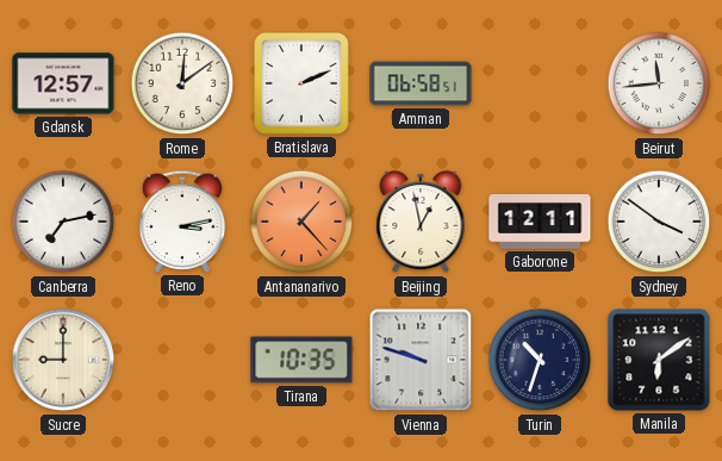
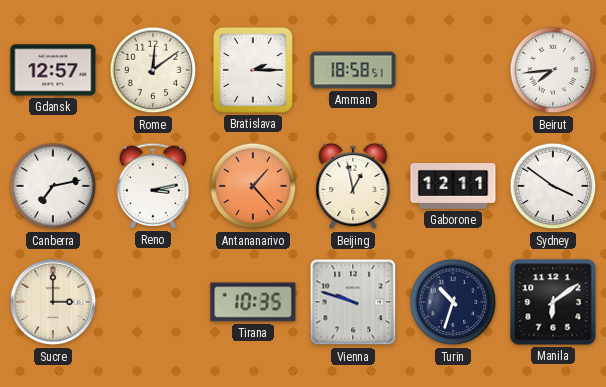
Bratislava: 2:11 -> 2:15
Amman: 06:58 -> 18:58
Beirut: 11:44 -> 7:44
Sucre: 9:00 -> 3:00
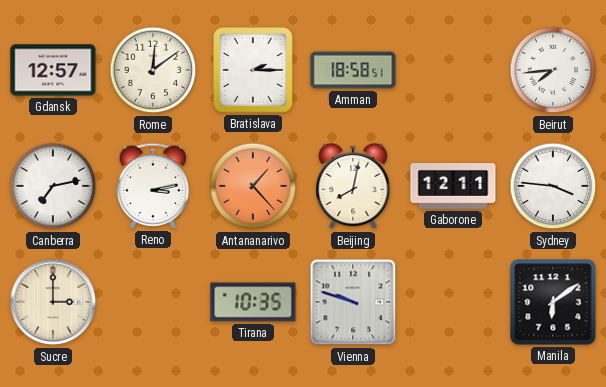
Beijing: 12:58 -> 8:02
Sydney: 3:51 -> 3:46
Turin: 10:33 -> none
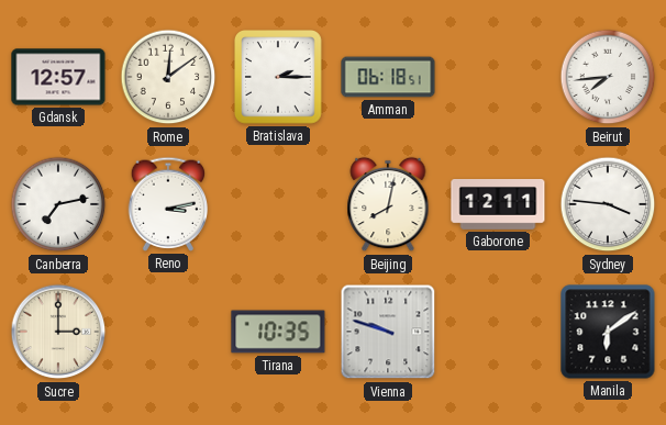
Amman: 18:58 -> 06:18
Antananarivo: 1:23 -> none
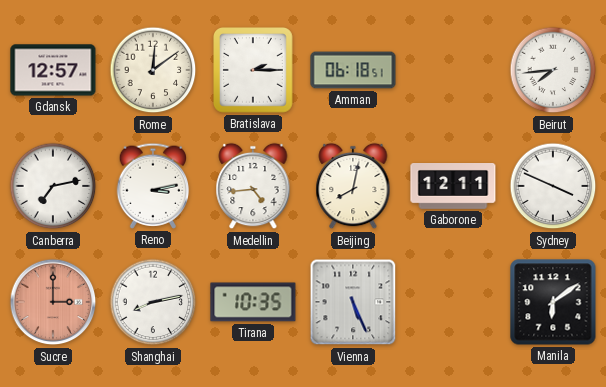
Medellin: none -> 4:44
Sydney: 3:46 -> 3:49
Sucre dial: cream -> salmon
Shanghai: none -> 8:13
Vienna: 9:48 -> 5:26
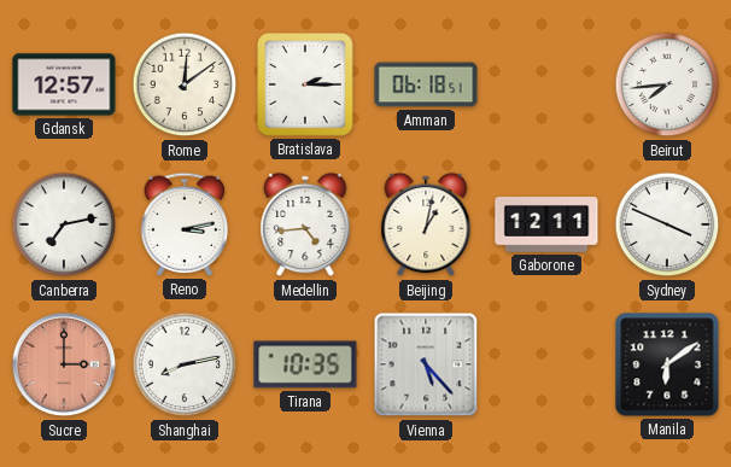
Beijing: 8:02 -> 1:02
Vienna: 5:26 -> 5:23
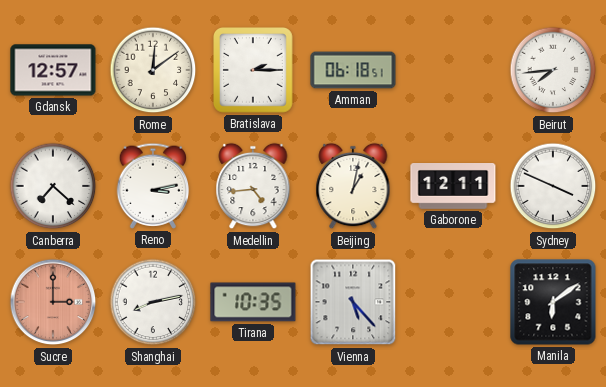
Canberra: 7:13 -> 7:22
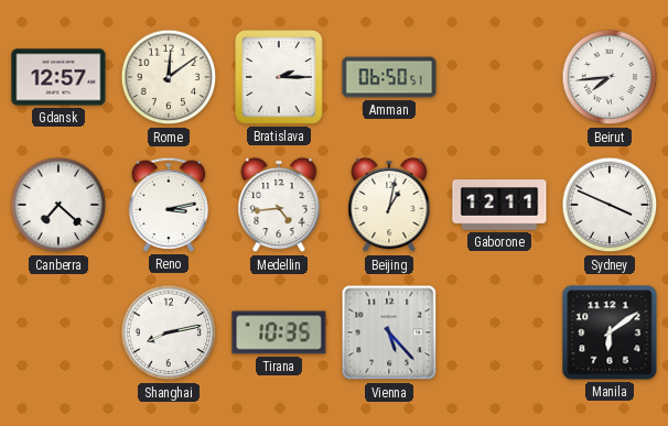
Amman: 06:18 -> 06:50
Sucre: 3:00 -> none
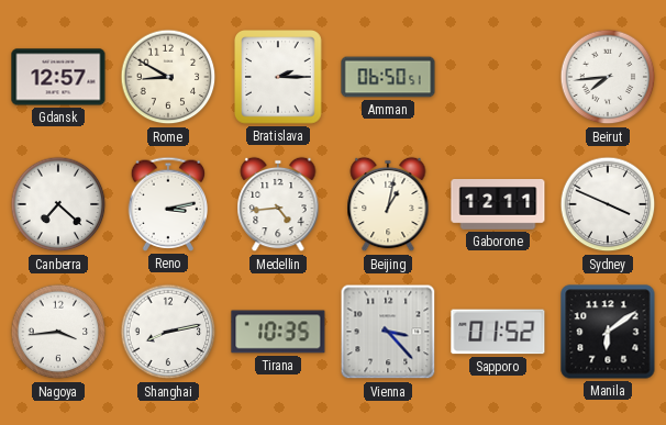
Rome: 12:09 -> 8:50
Nagoya: none -> 3:44
Vienna: 5:23 -> 3:23
Sapporo: none -> 01:52
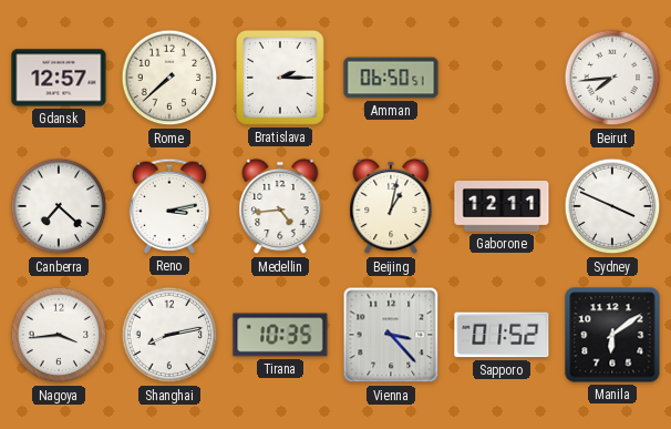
Rome: 8:50 -> 7:38
